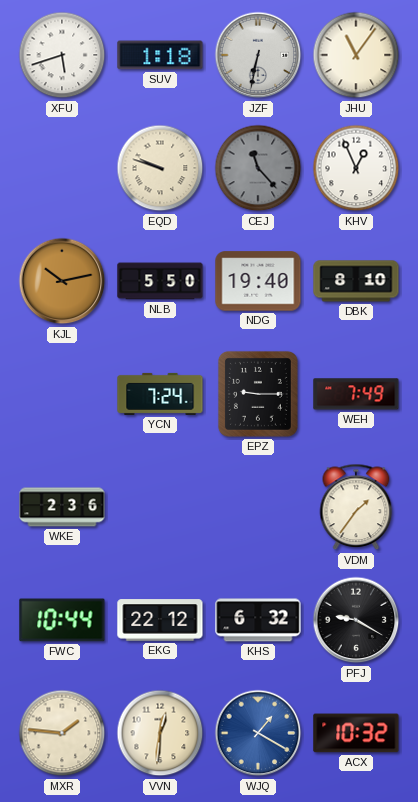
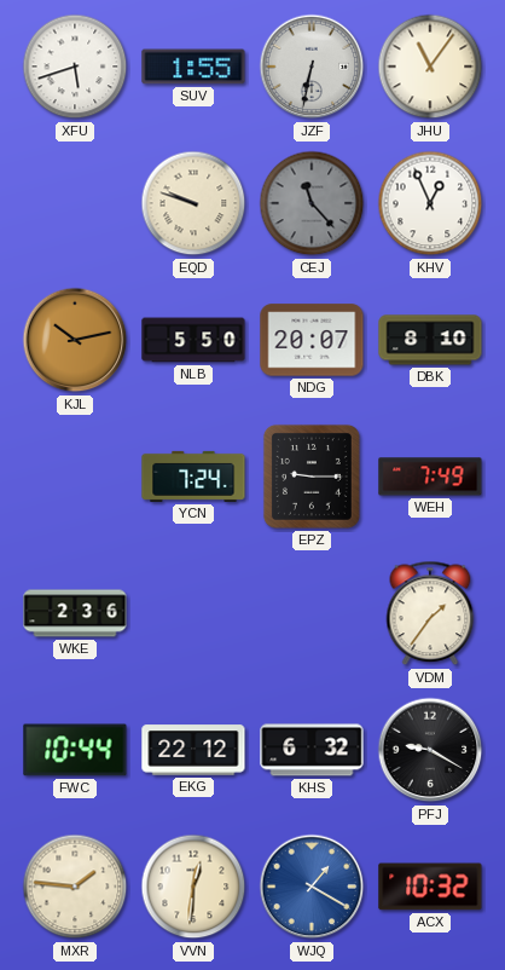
SUV: 1:18 -> 1:55
NDG: 19:40 -> 20:07
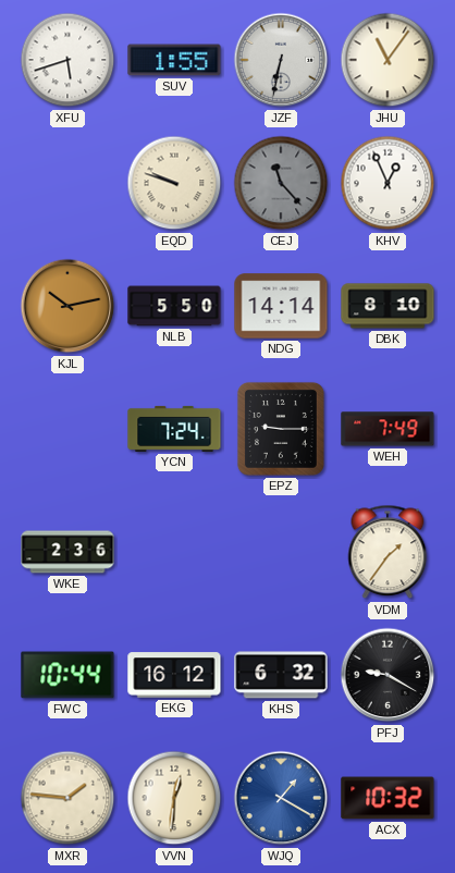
NDG: 20:07 -> 14:14
EKG: 22:12 -> 16:12
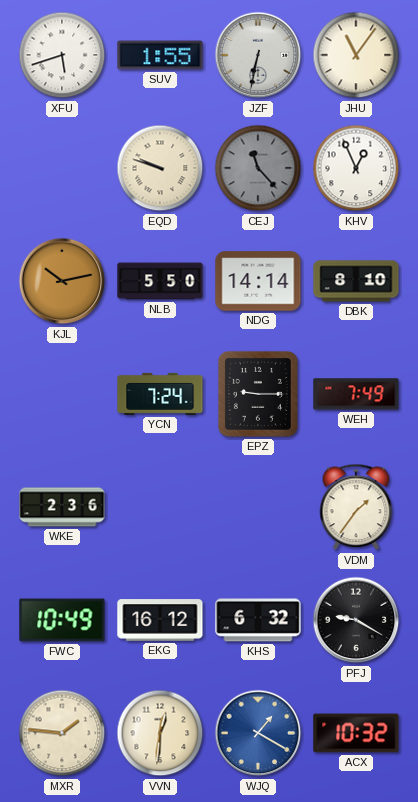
FWC: 10:44 -> 10:49
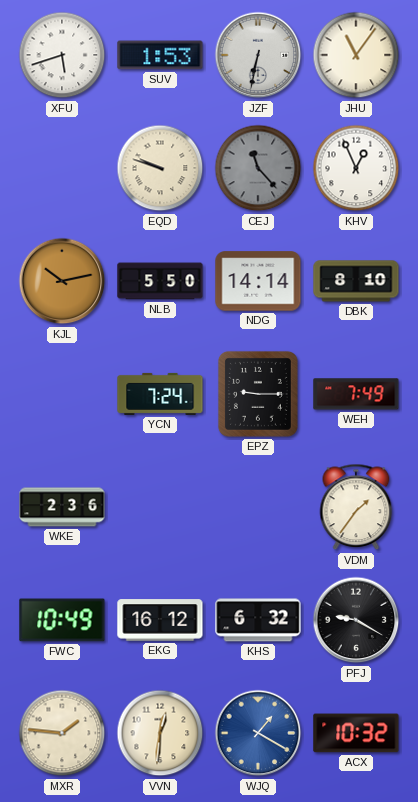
SUV: 1:55 -> 1:53
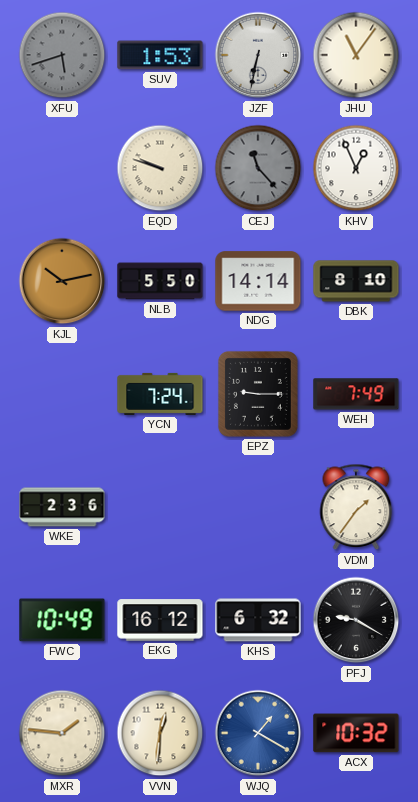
XFU dial: white -> grey
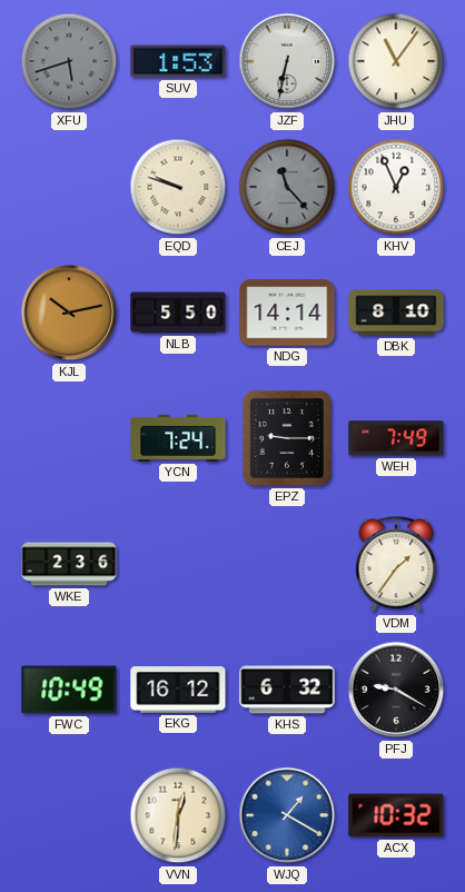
MXR: 1:46 -> none
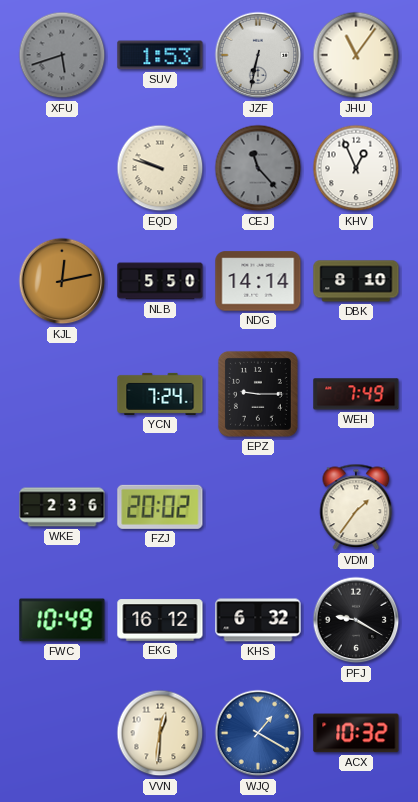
KJL: 10:13 -> 12:13
FZJ: none -> 20:02
